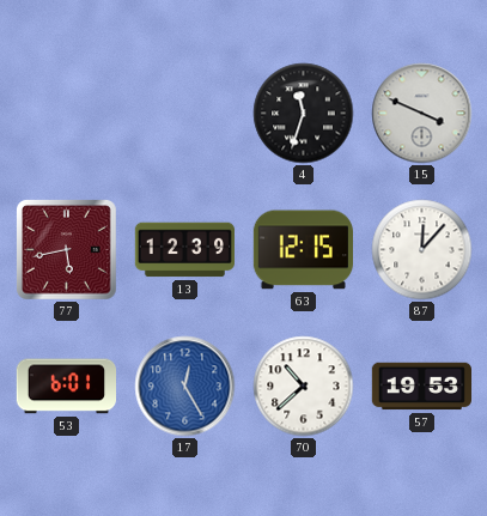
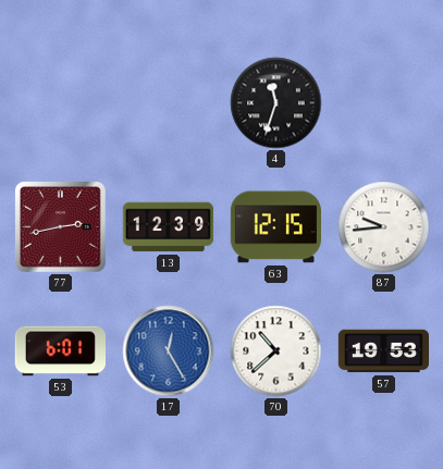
15: 3:49 -> none
77: 5:43 -> 2:43
87: 12:07 -> 9:44
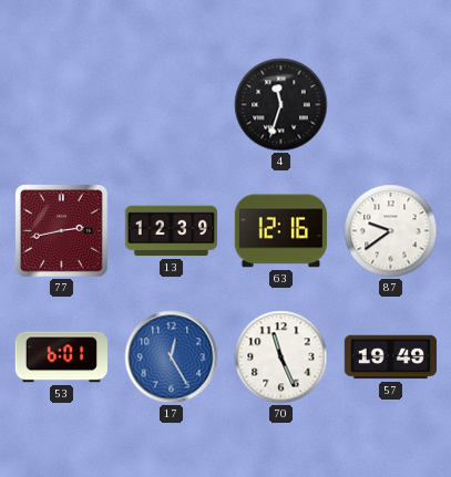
63: 12:15 -> 12:16
87: 9:44 -> 9:39
70: 10:38 -> 11:26
57: 19:53 -> 19:49
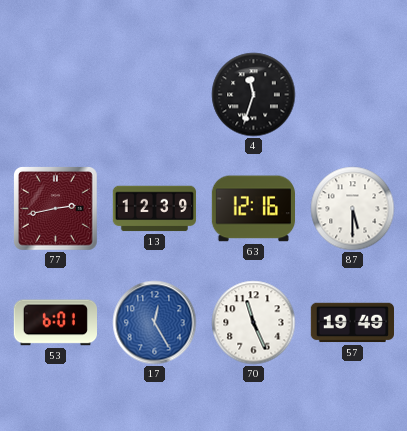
87: 9:39 -> 5:30
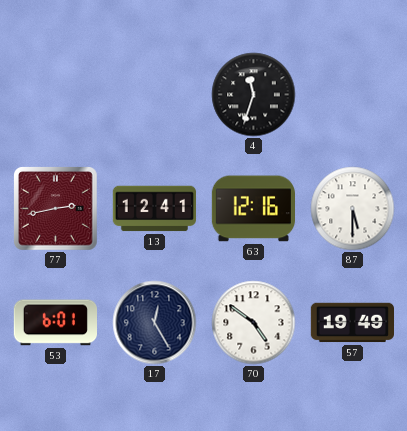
13: 12:39 -> 12:41
17 dial: blue -> navy
70: 11:26 -> 4:51
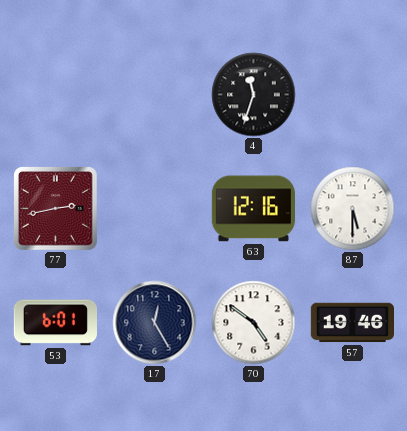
13: 12:41 -> none
57: 19:49 -> 19:46
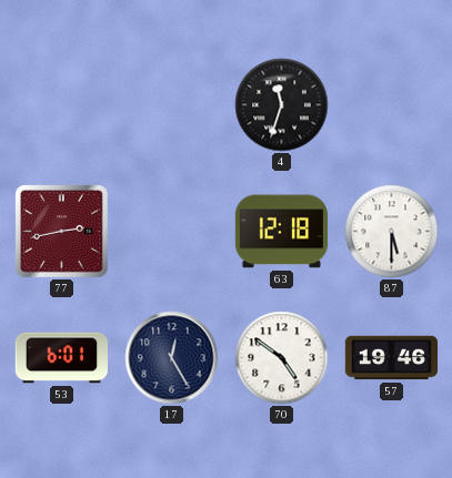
63: 12:16 -> 12:18
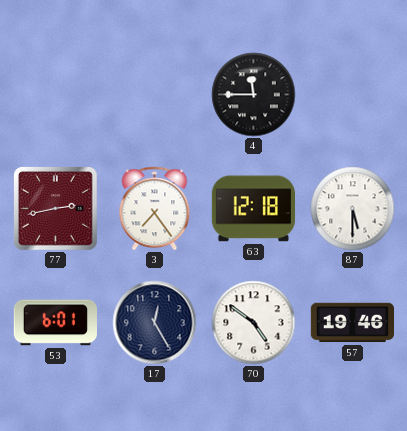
4: 11:33 -> 11:45
3: none -> 7:24
